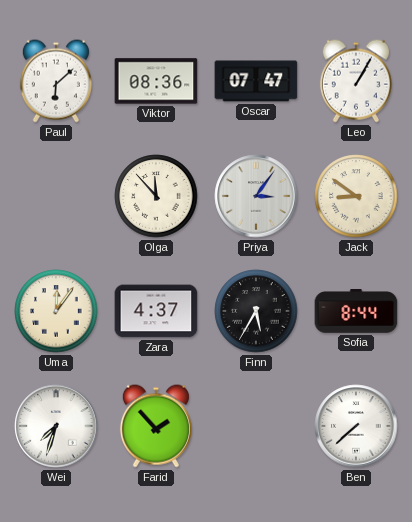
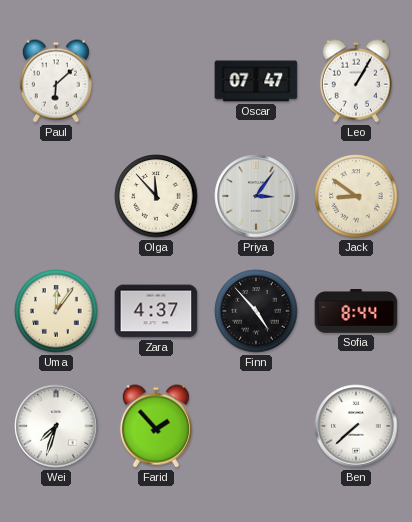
Viktor: 08:36 -> none
Finn: 5:35 -> 4:53
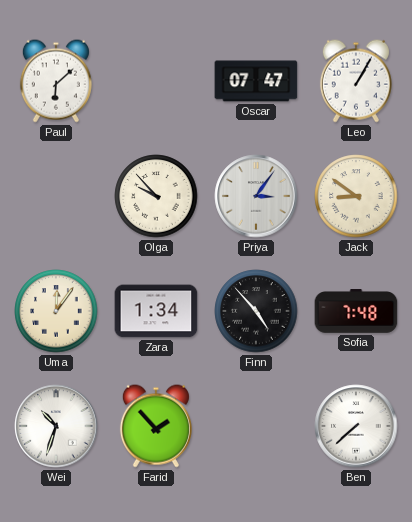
Olga: 11:53 -> 9:53
Zara: 4:37 -> 1:34
Sofia: 8:44 -> 7:48
Wei: 7:33 -> 10:33
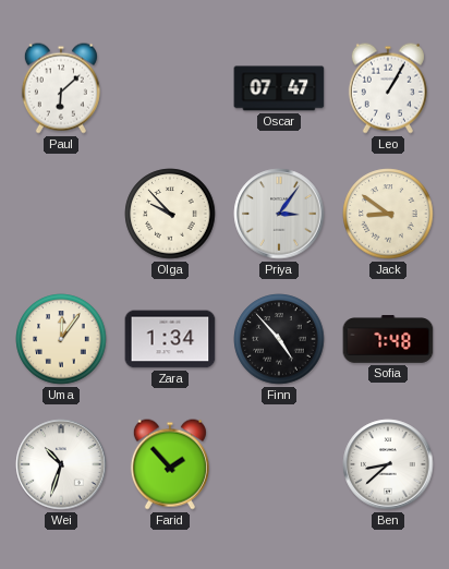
Ben: 7:38 -> 8:38
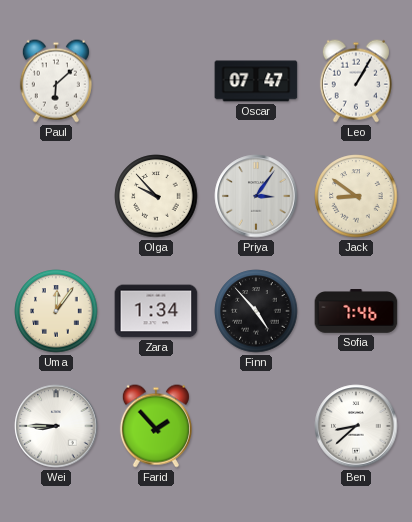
Sofia: 7:48 -> 7:46
Wei: 10:33 -> 8:45
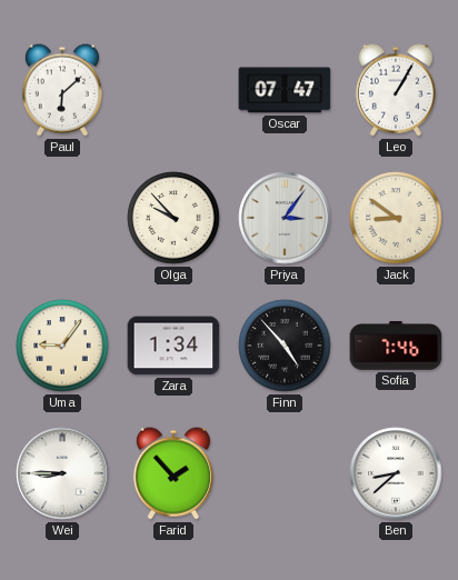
Uma: 12:06 -> 9:06
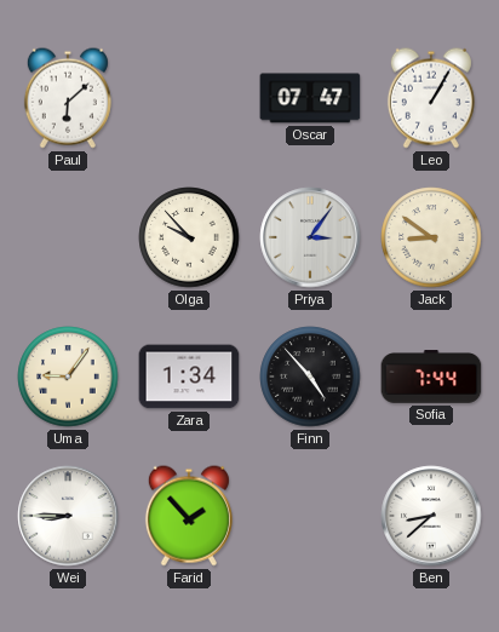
Sofia: 7:46 -> 7:44
